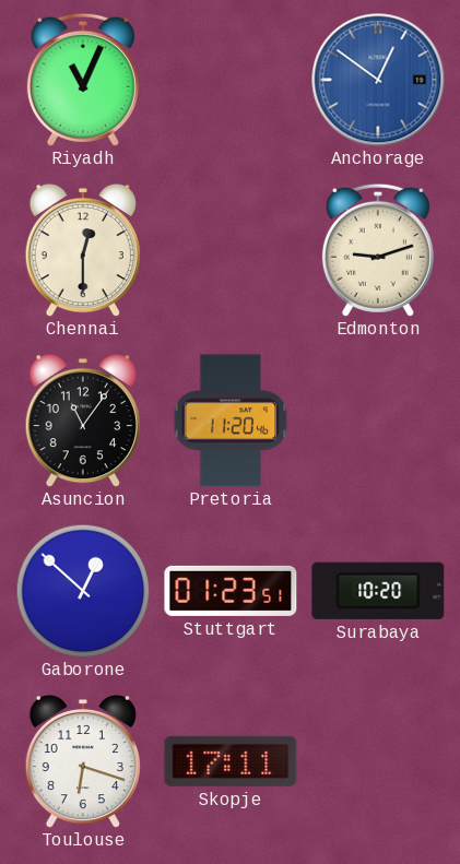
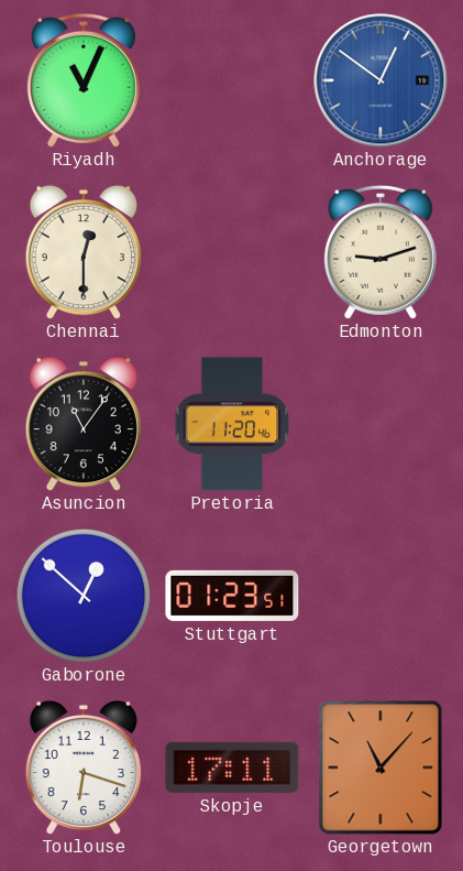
Surabaya: 10:20 -> none
Georgetown: none -> 11:07
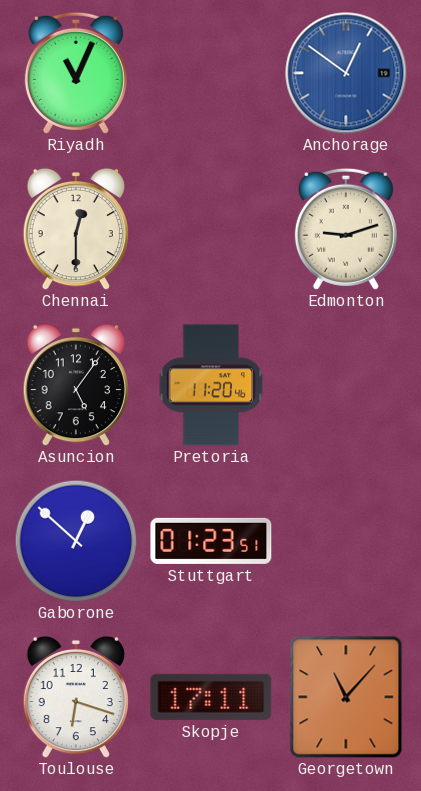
Asuncion: 11:06 -> 5:06
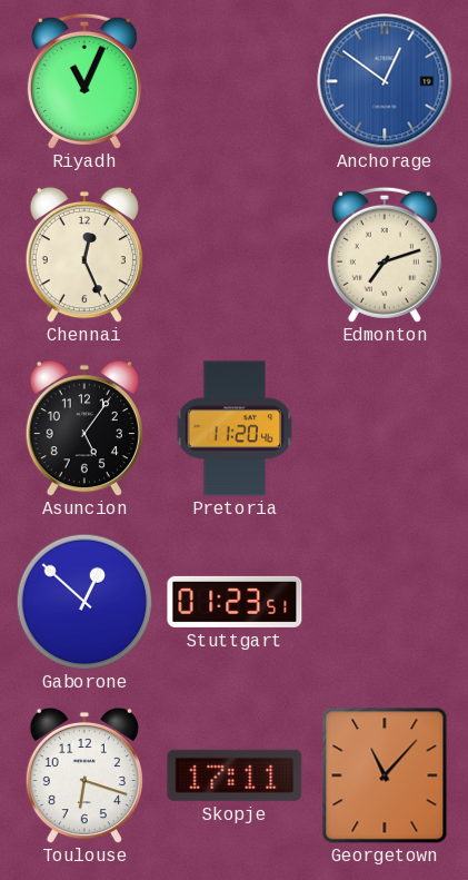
Chennai: 12:30 -> 12:26
Edmonton: 9:12 -> 7:12
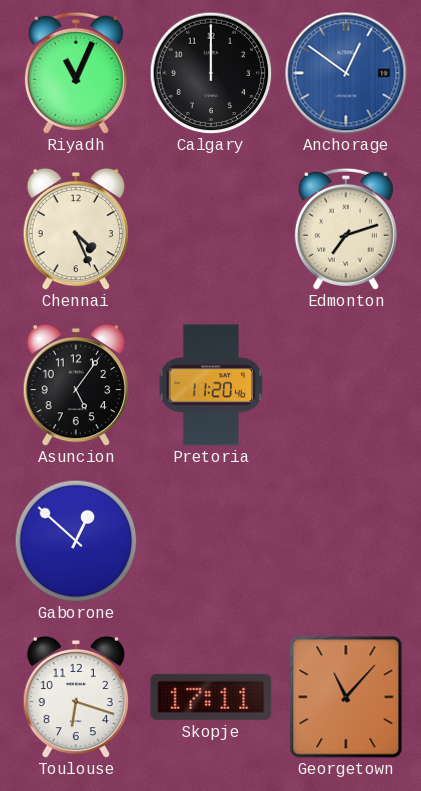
Calgary: none -> 12:00
Chennai: 12:26 -> 4:26
Stuttgart: 01:23 -> none
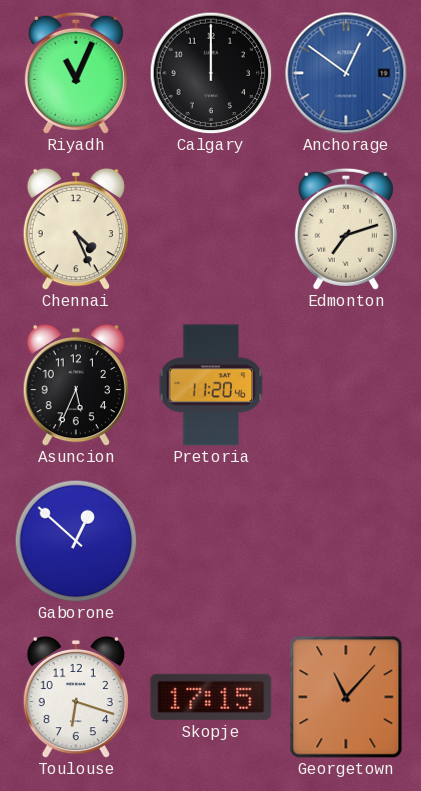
Asuncion: 5:06 -> 5:34
Skopje: 17:11 -> 17:15
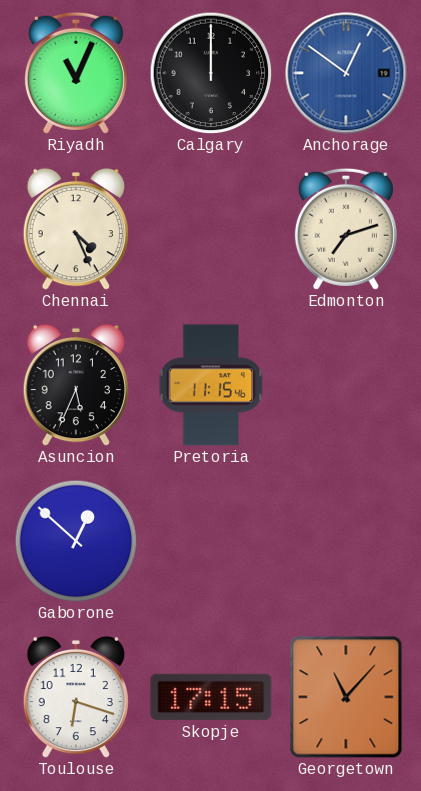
Pretoria: 11:20 -> 11:15
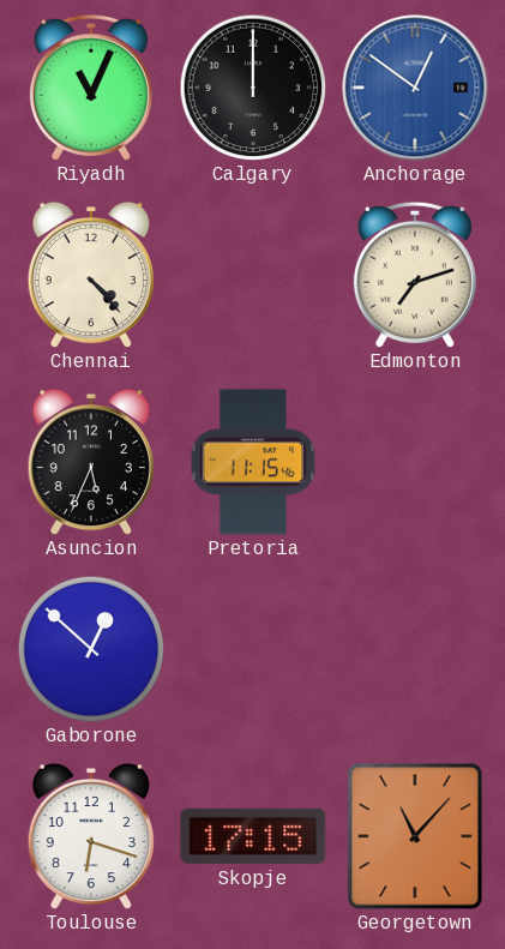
Chennai: 4:26 -> 4:23
